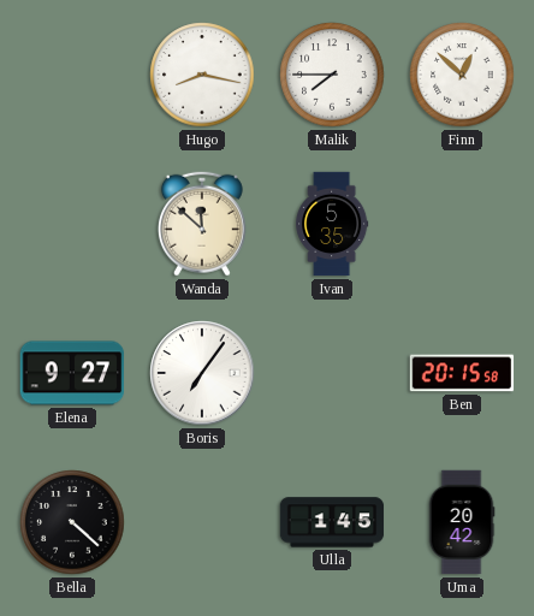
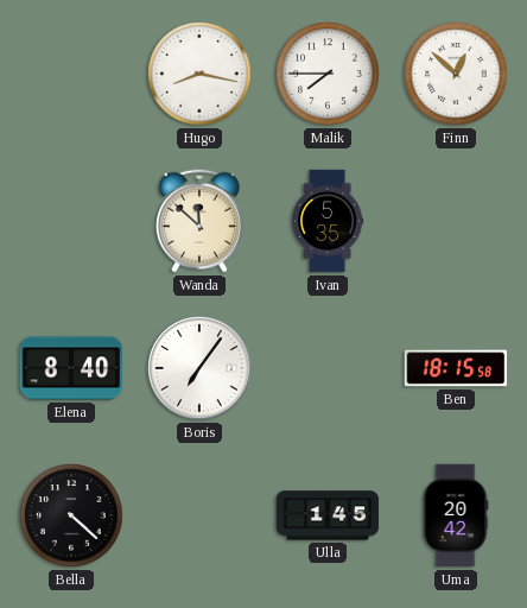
Elena: 9:27 -> 8:40
Ben: 20:15 -> 18:15
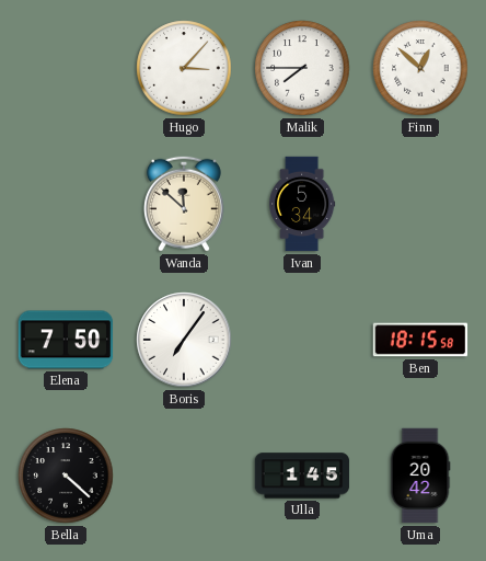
Hugo: 8:17 -> 3:07
Ivan: 5:35 -> 5:34
Elena: 8:40 -> 7:50
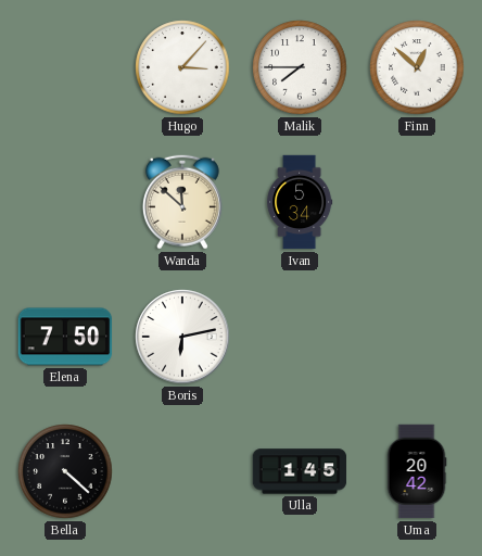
Boris: 7:06 -> 6:13
Ben: 18:15 -> none
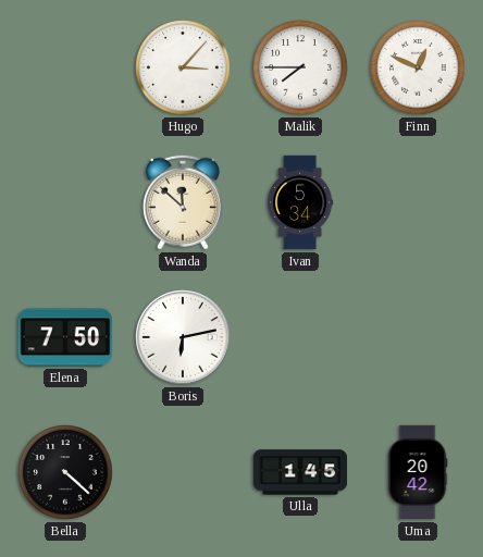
Finn: 12:52 -> 12:49
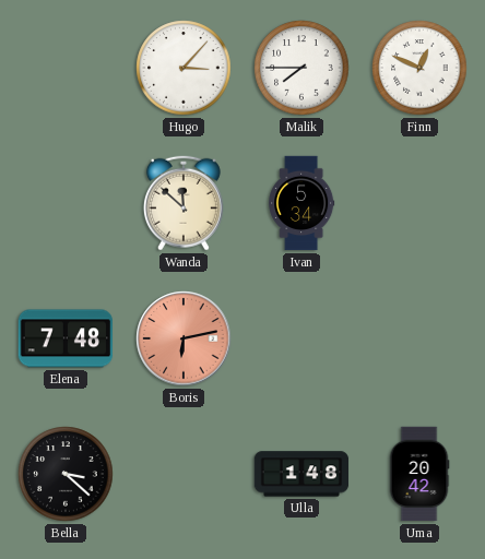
Elena: 7:50 -> 7:48
Boris dial: white -> salmon
Bella: 4:22 -> 3:22
Ulla: 1:45 -> 1:48
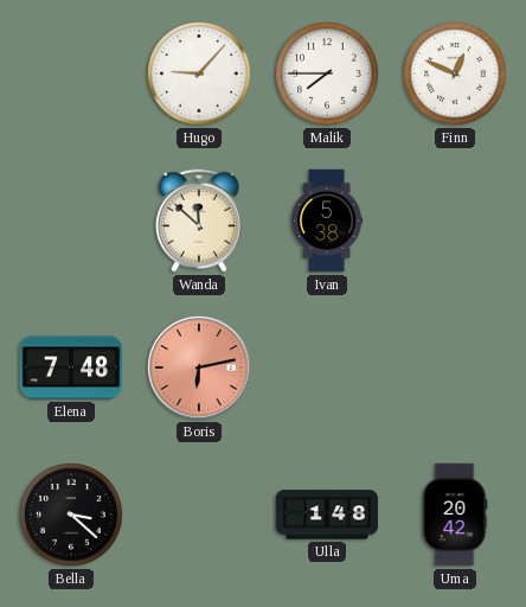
Hugo: 3:07 -> 9:07
Ivan: 5:34 -> 5:38
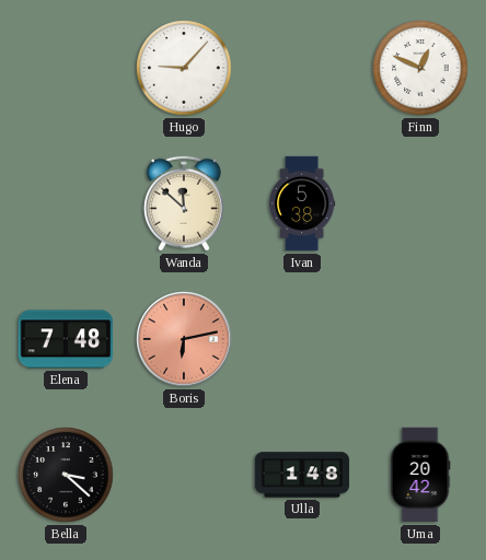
Malik: 7:45 -> none
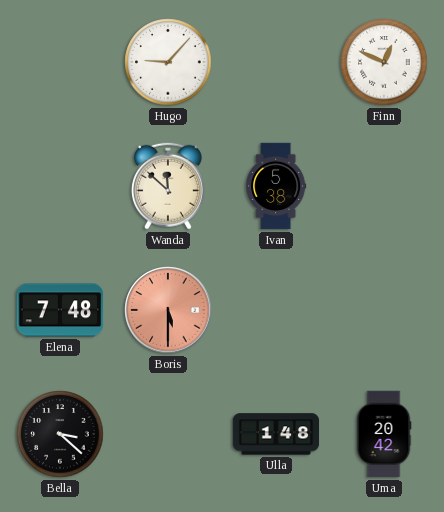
Boris: 6:13 -> 5:30
